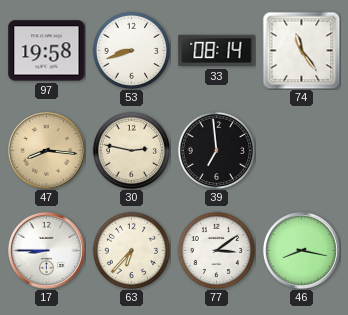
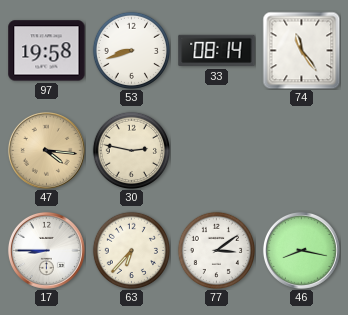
47: 8:16 -> 4:16
39: 6:59 -> none
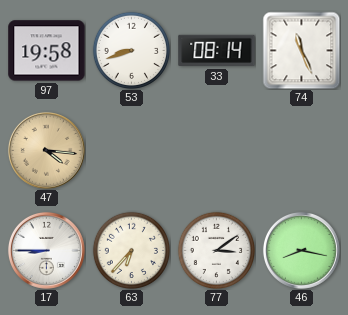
74: 11:24 -> 11:26
30: 2:47 -> none
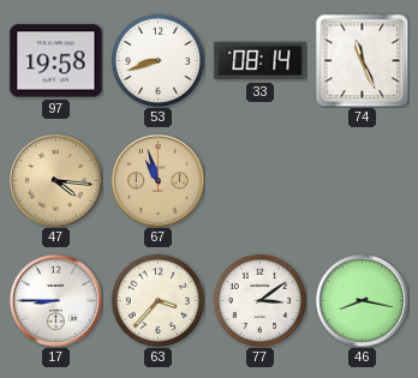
67: none -> 10:57
63: 6:37 -> 3:37
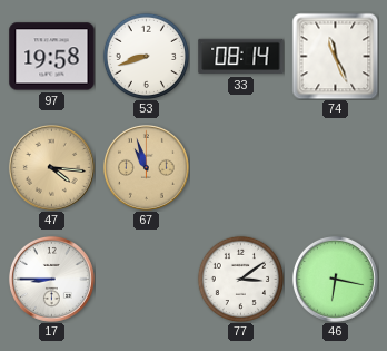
63: 3:37 -> none
46: 8:17 -> 6:17
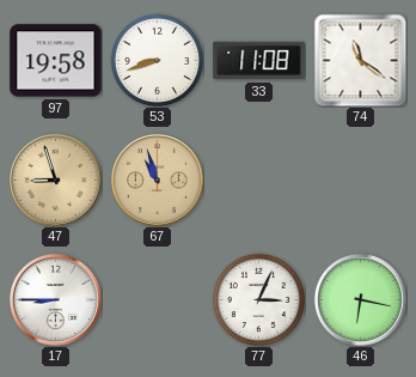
33: 08:14 -> 11:08
74: 11:26 -> 11:21
47: 4:16 -> 8:57
77: 3:09 -> 3:04
